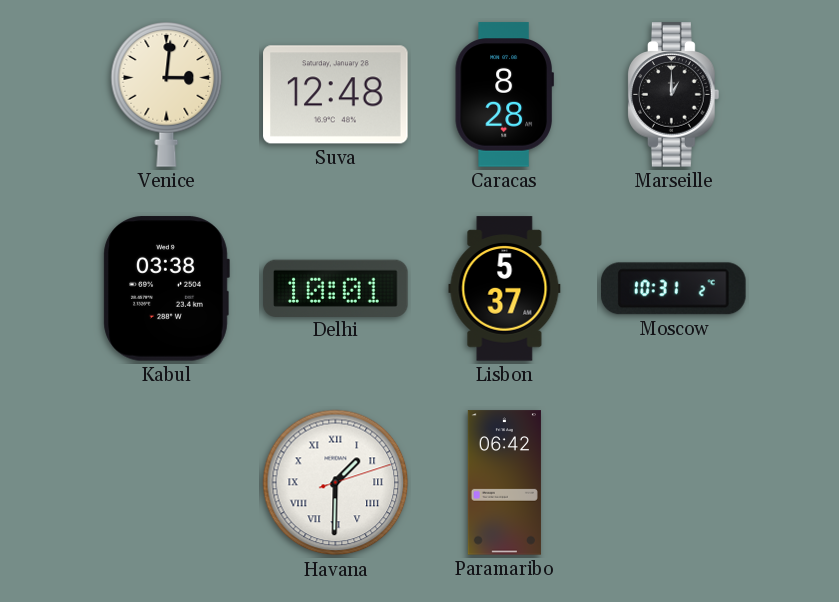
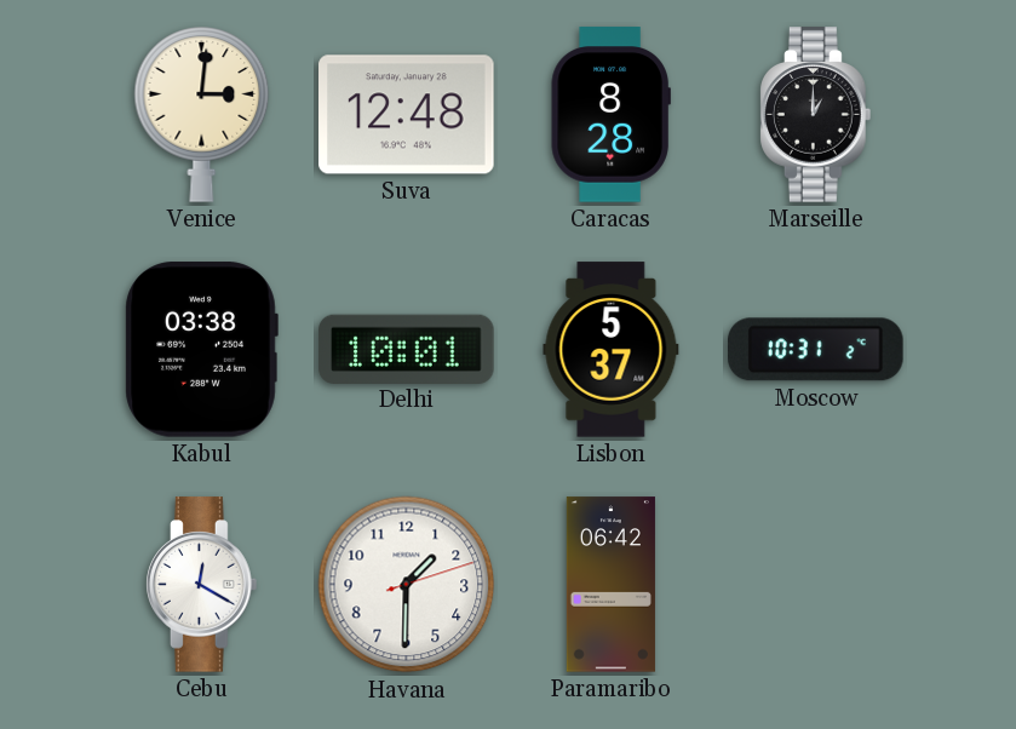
Cebu: none -> 12:20
Havana numerals: Roman -> Arabic
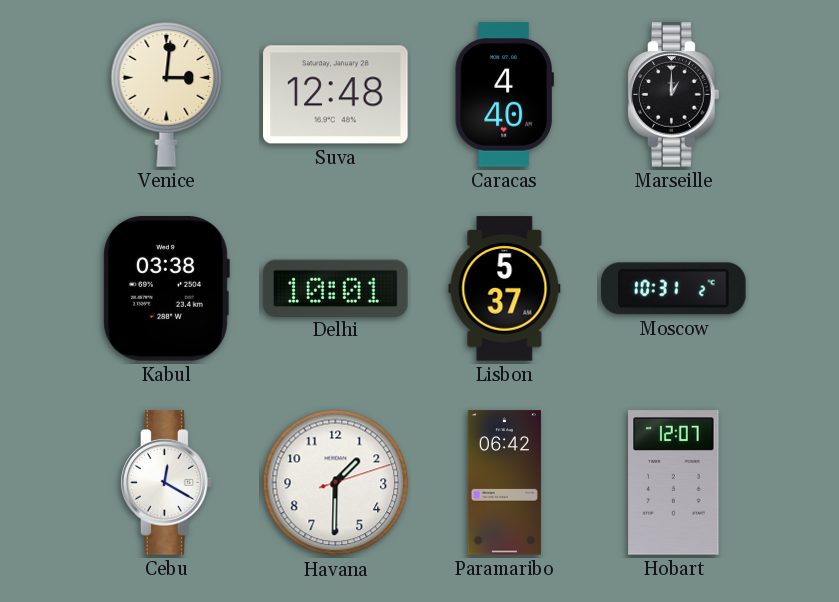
Caracas: 8:28 -> 4:40
Hobart: none -> 12:07
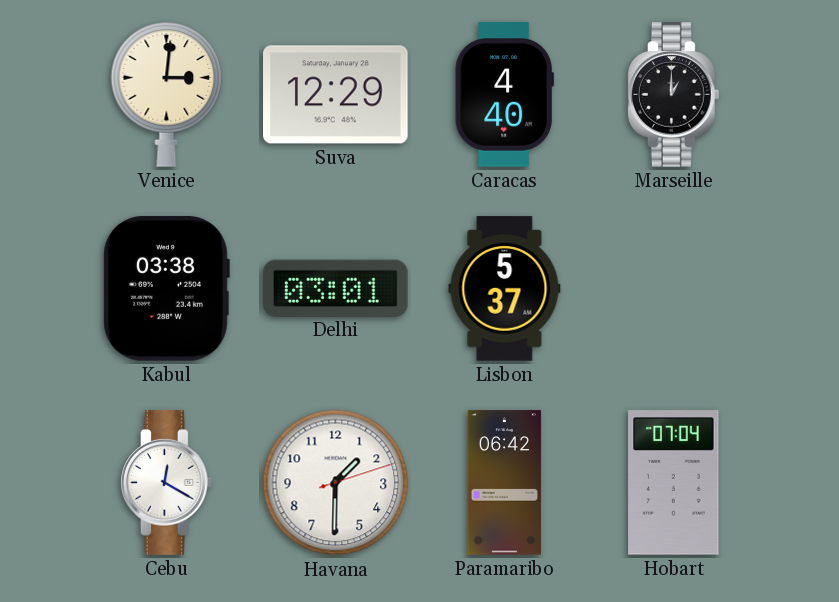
Suva: 12:48 -> 12:29
Delhi: 10:01 -> 03:01
Moscow: 10:31 -> none
Hobart: 12:07 -> 07:04
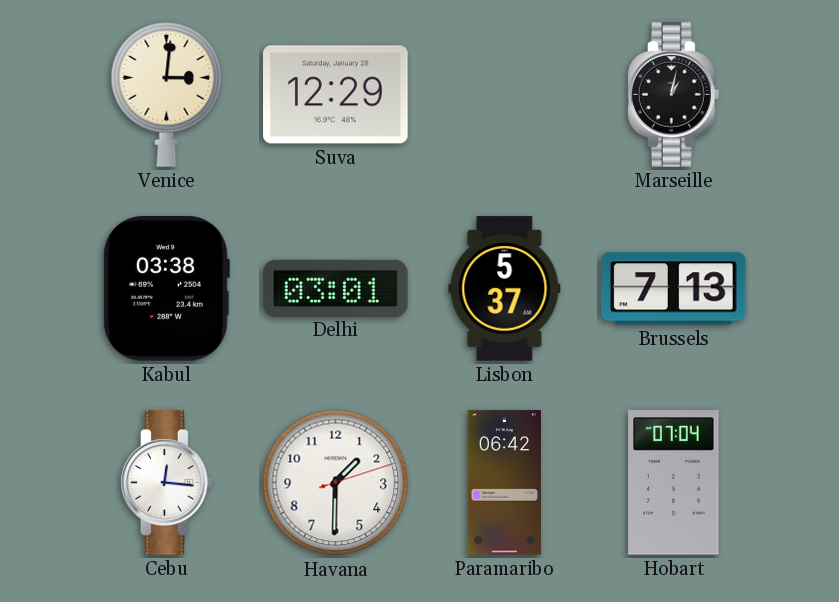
Caracas: 4:40 -> none
Marseille: 1:00 -> 1:02
Brussels: none -> 7:13
Cebu: 12:20 -> 12:16
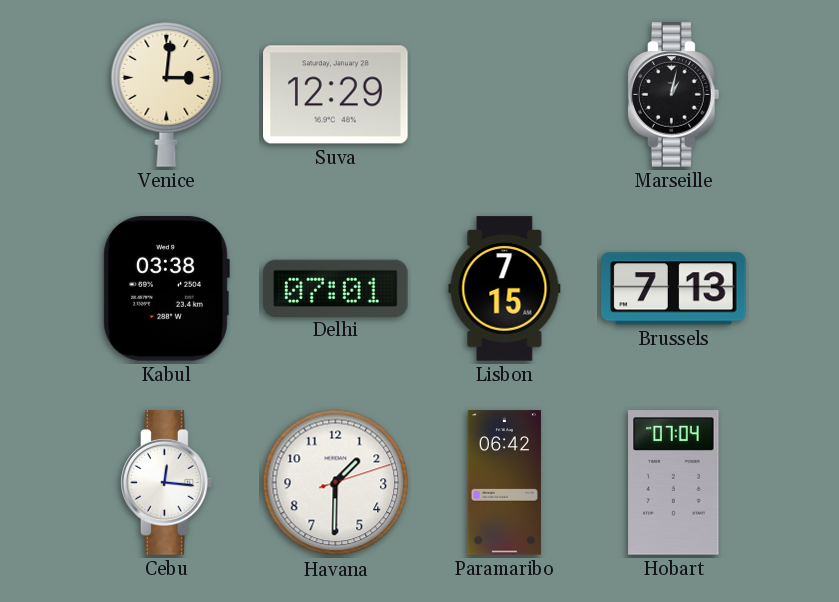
Delhi: 03:01 -> 07:01
Lisbon: 5:37 -> 7:15
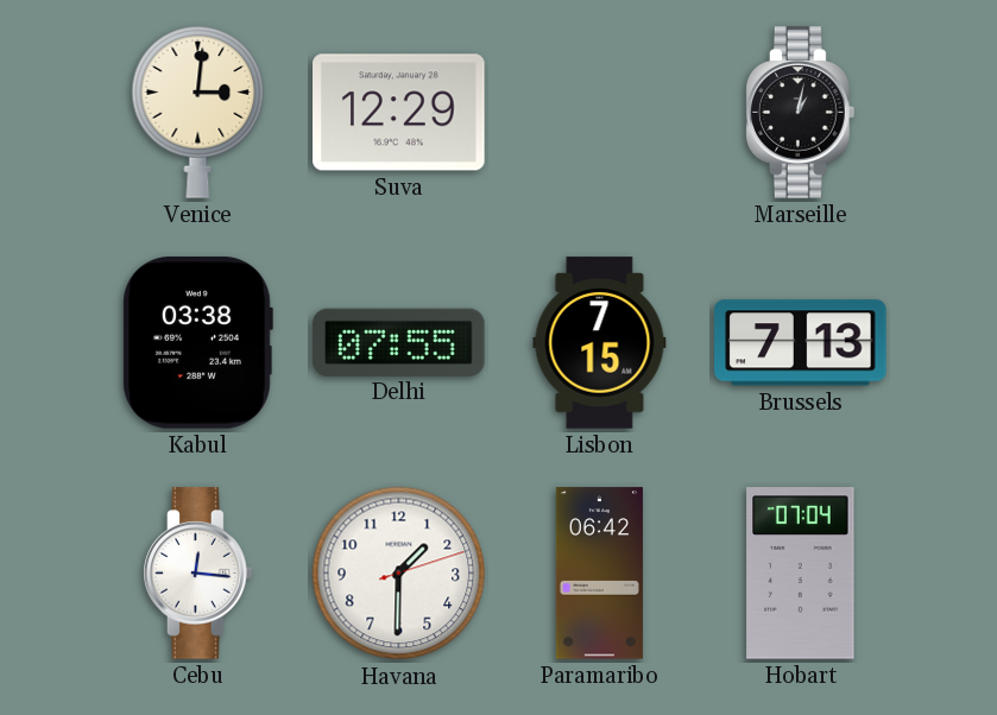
Delhi: 07:01 -> 07:55
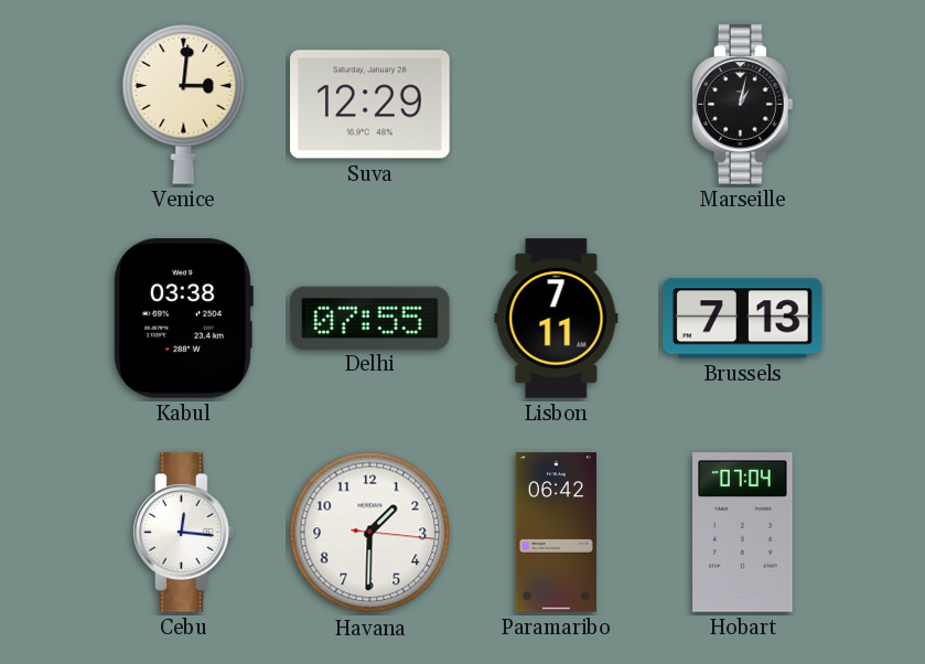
Lisbon: 7:15 -> 7:11
Havana: 1:30:12 -> 1:30:16
